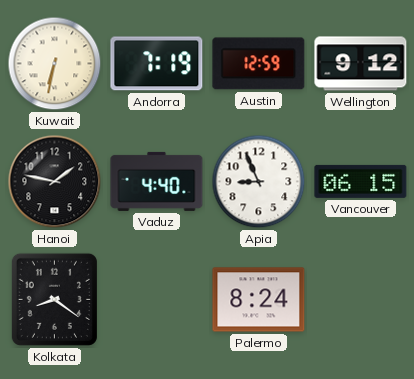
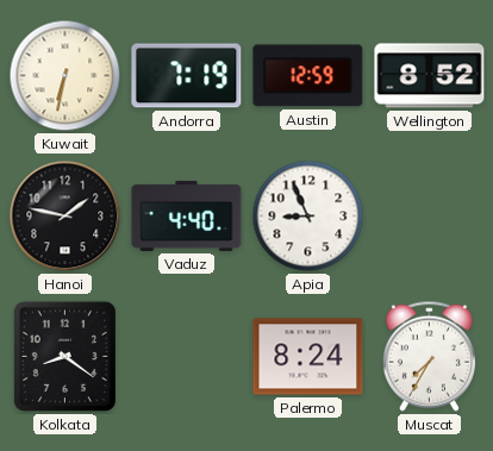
Wellington: 9:12 -> 8:52
Vancouver: 06:15 -> none
Muscat: none -> 7:35
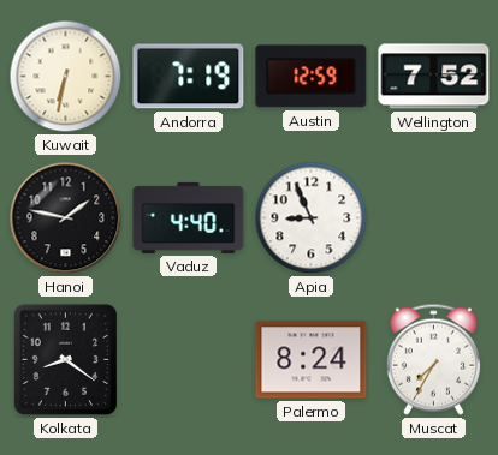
Wellington: 8:52 -> 7:52
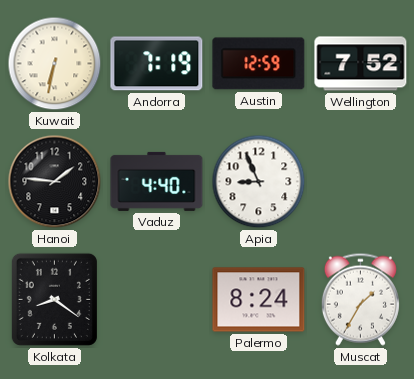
Hanoi: 1:47 -> 1:46
Muscat: 7:35 -> 1:35
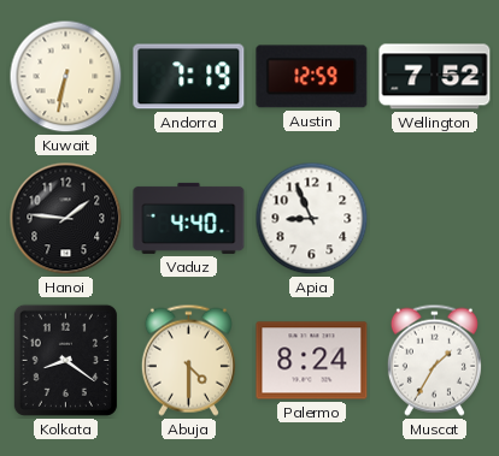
Abuja: none -> 4:30
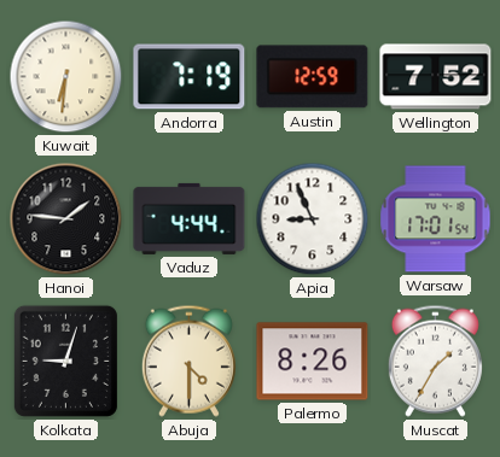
Kuwait: 6:32 -> 6:31
Vaduz: 4:40 -> 4:44
Warsaw: none -> 17:01
Kolkata: 8:21 -> 9:03
Palermo: 8:24 -> 8:26
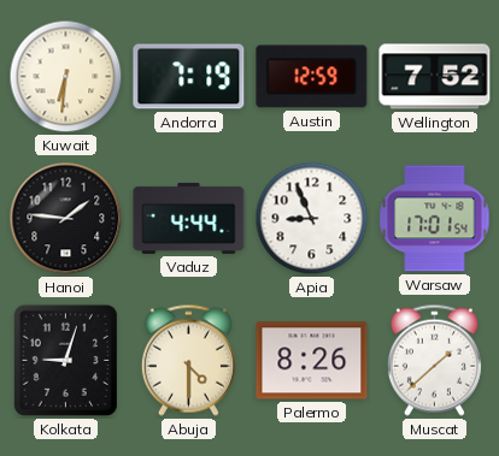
Muscat: 1:35 -> 1:38
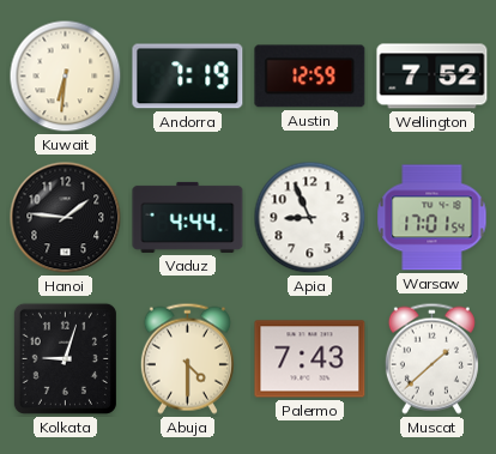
Palermo: 8:26 -> 7:43
